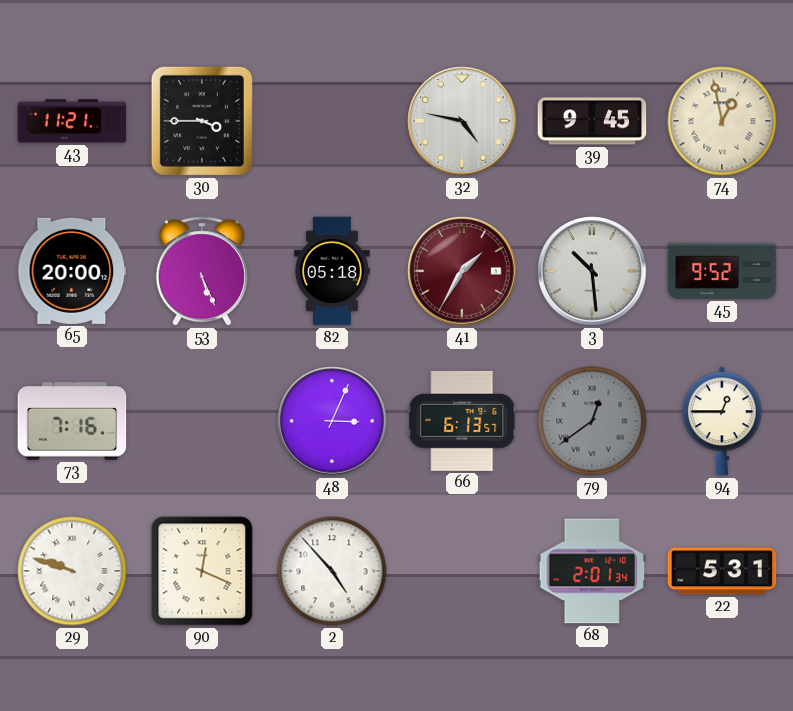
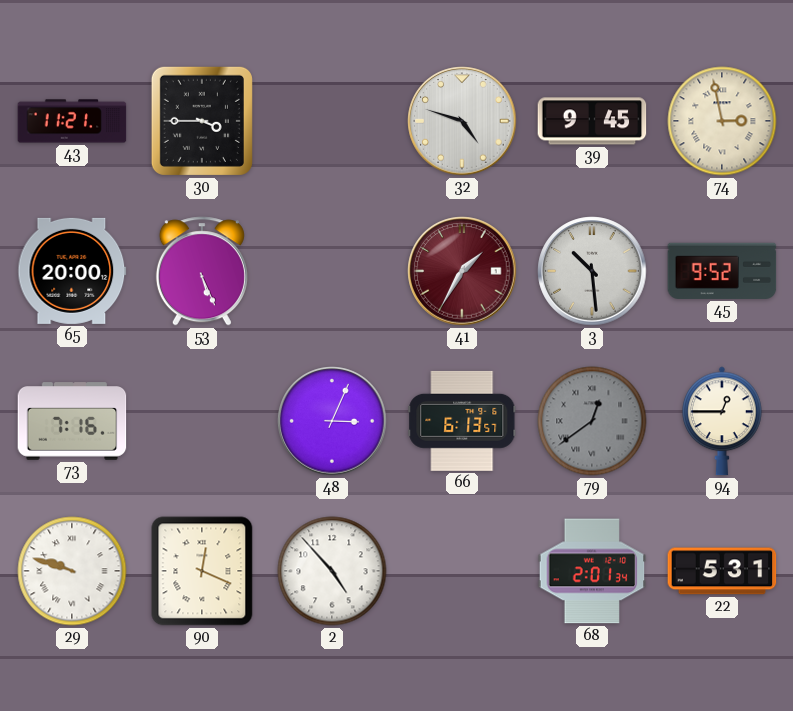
32: 4:47 -> 4:48
74: 12:58 -> 2:58
82: 05:18 -> none
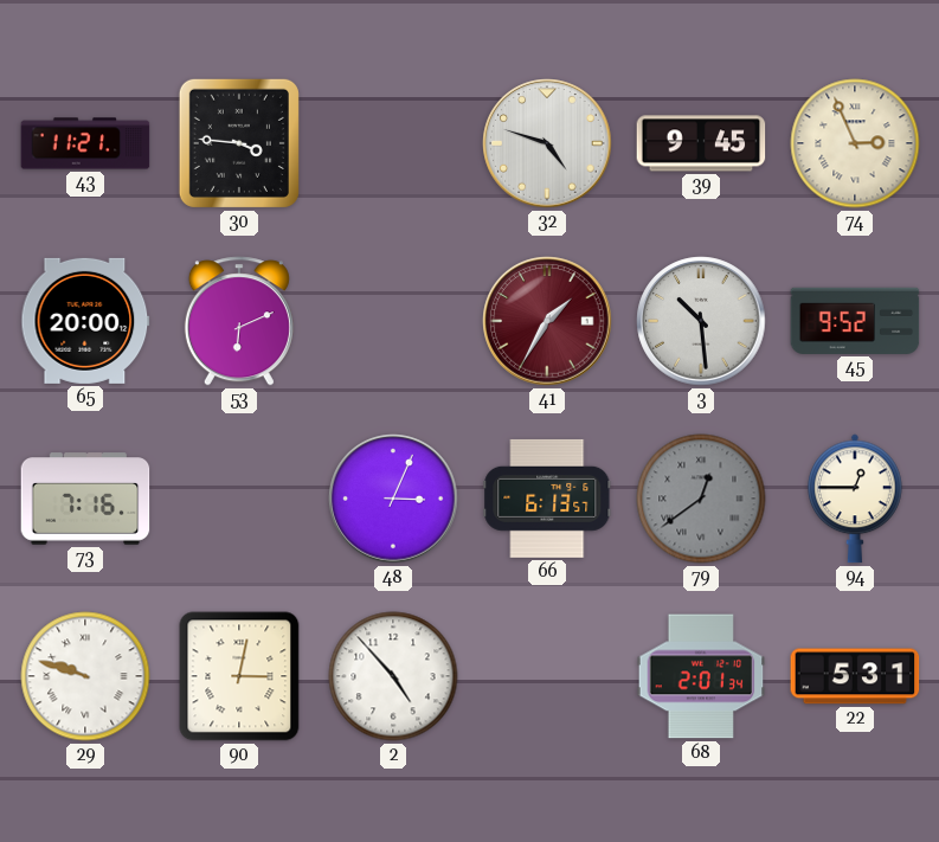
30: 3:45 -> 3:46
74: 2:58 -> 2:56
53: 5:26 -> 6:11
90: 12:19 -> 3:02
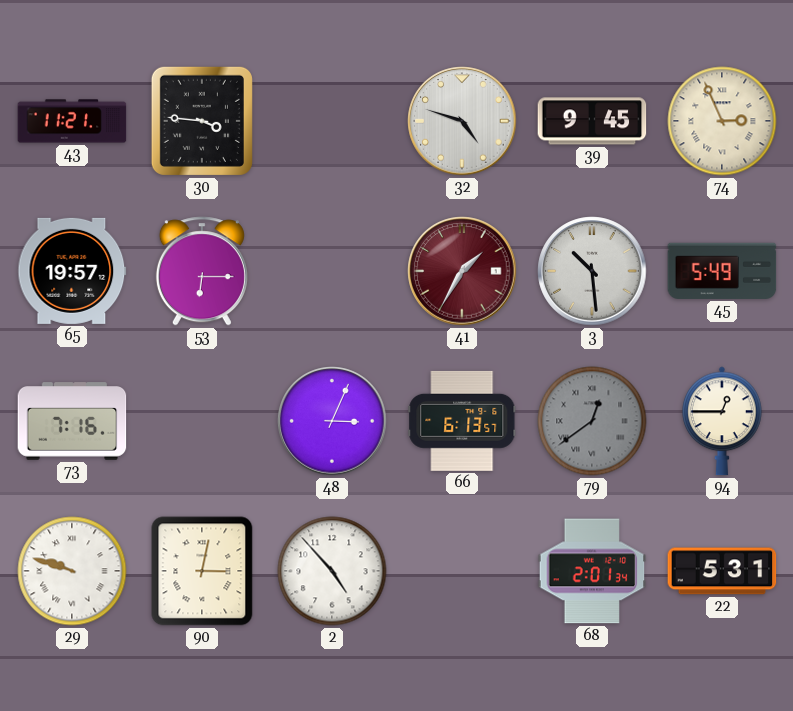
65: 20:00 -> 19:57
53: 6:11 -> 6:15
45: 9:52 -> 5:49
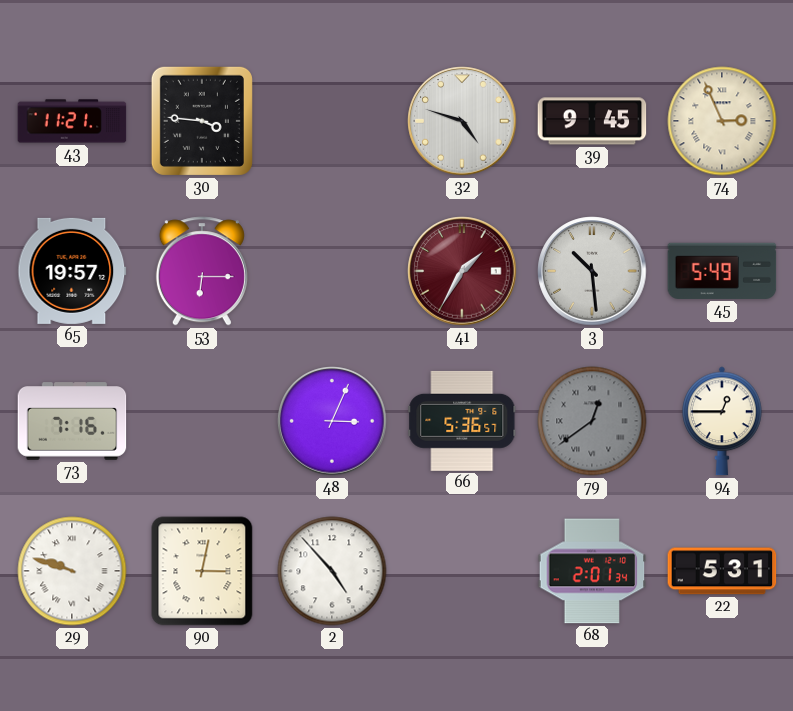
66: 6:13 -> 5:36
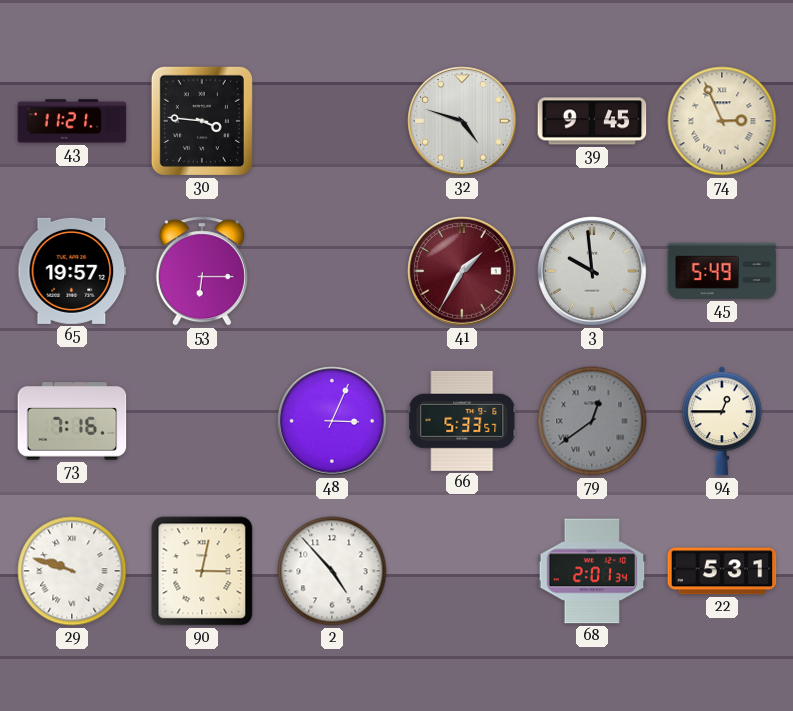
3: 10:29 -> 9:59
66: 5:36 -> 5:33
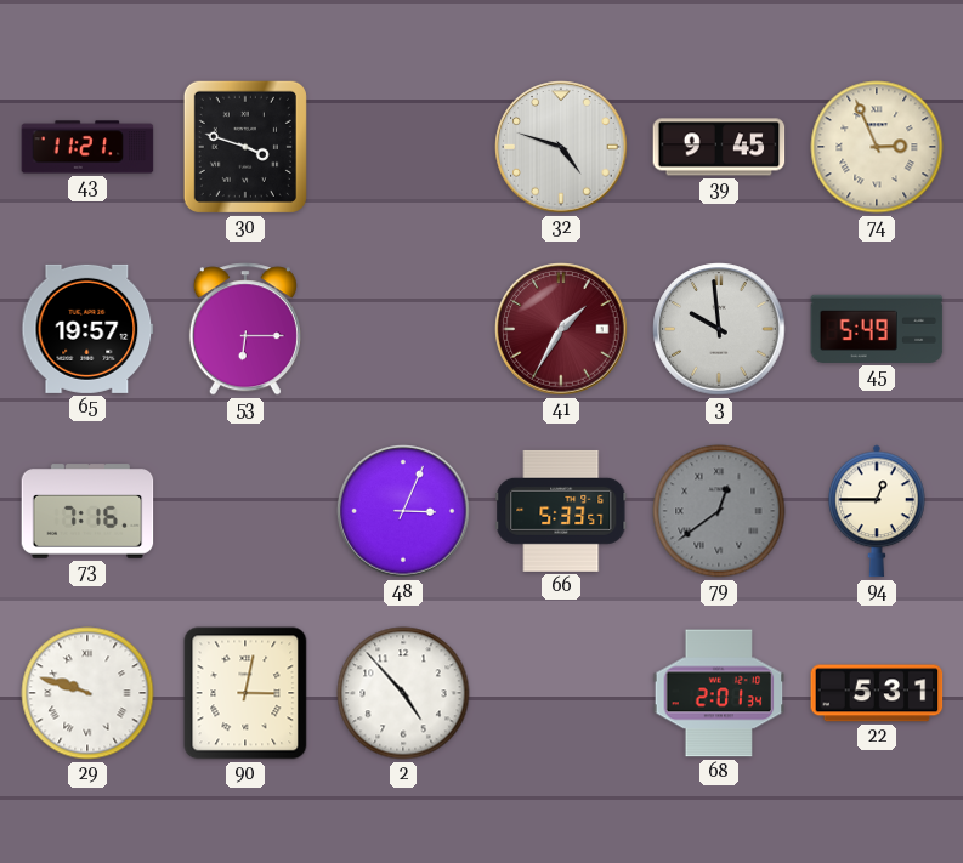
30: 3:46 -> 3:48
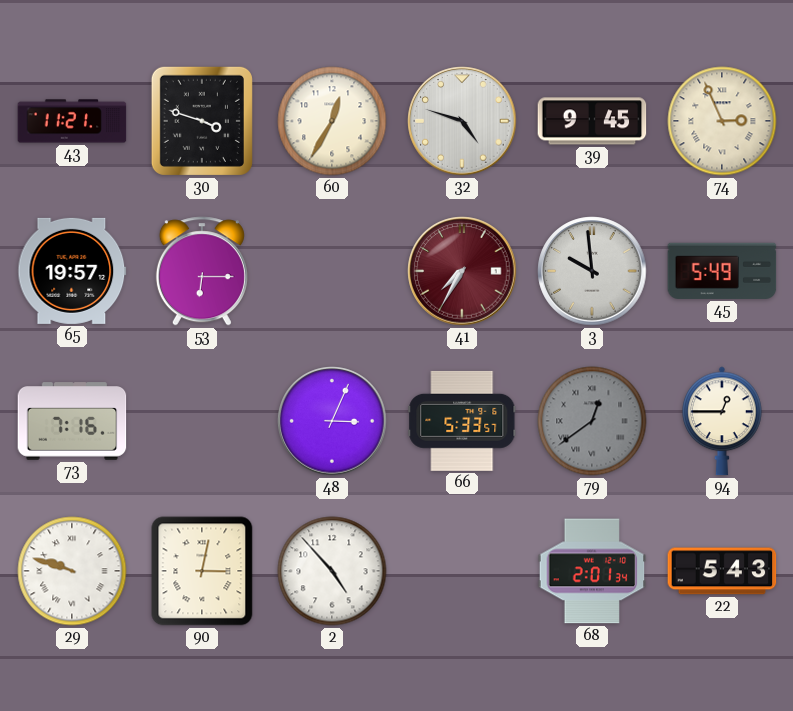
60: none -> 12:35
41: 1:35 -> 7:35
22: 5:31 -> 5:43
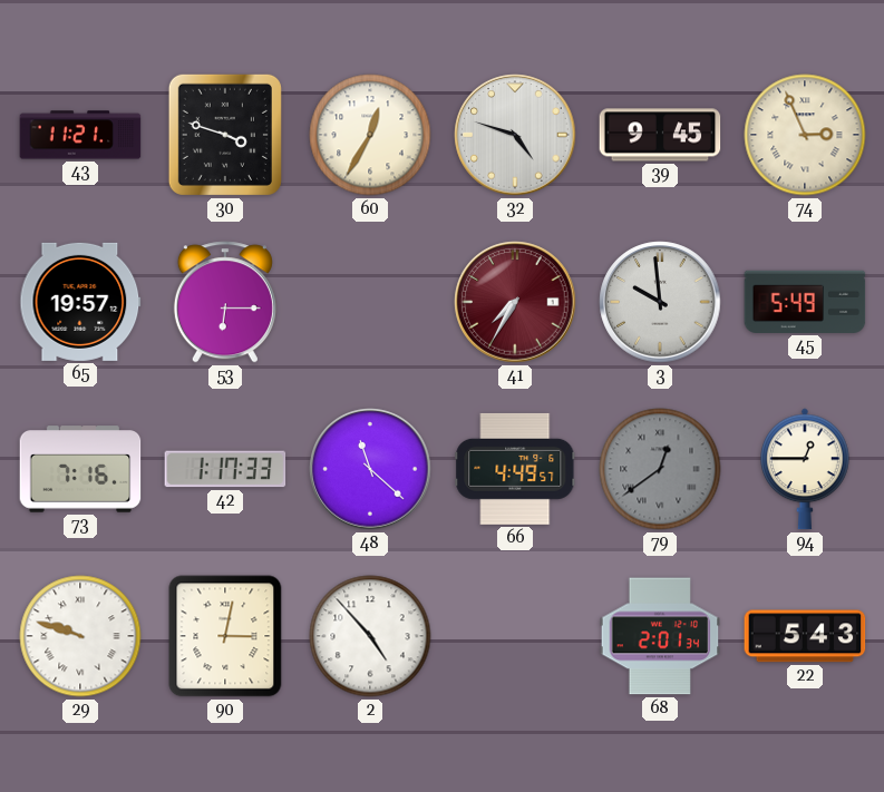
42: none -> 1:17
48: 3:04 -> 11:22
66: 5:33 -> 4:49
